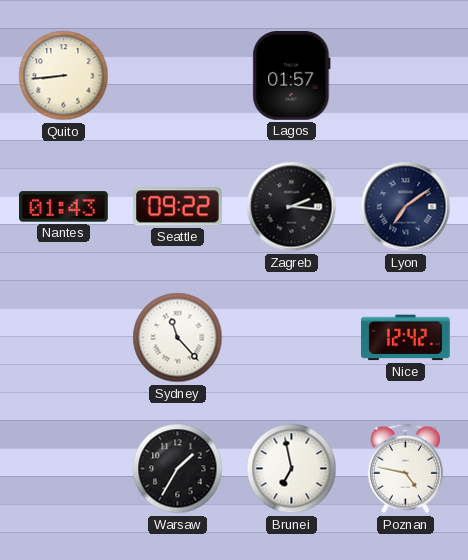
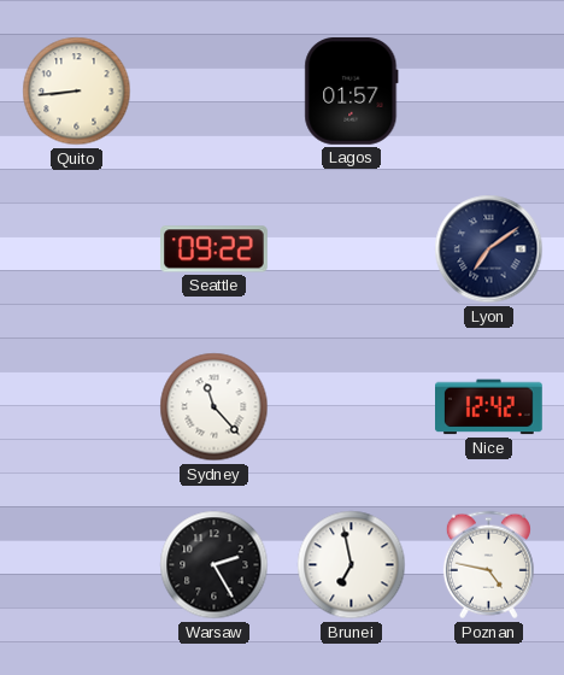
Nantes: 01:43 -> none
Zagreb: 2:16 -> none
Warsaw: 1:35 -> 2:25
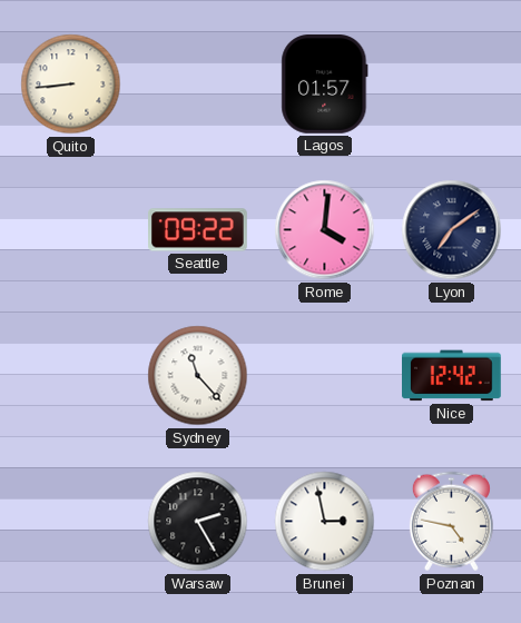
Rome: none -> 4:01
Brunei: 6:58 -> 2:58
